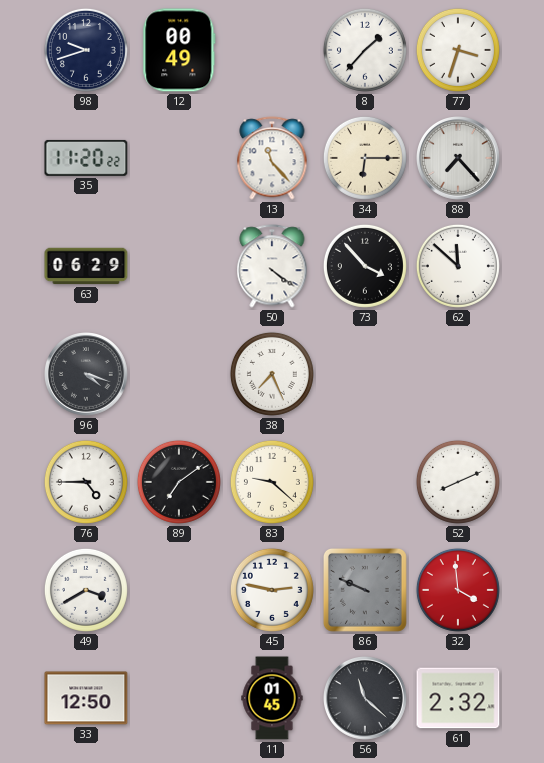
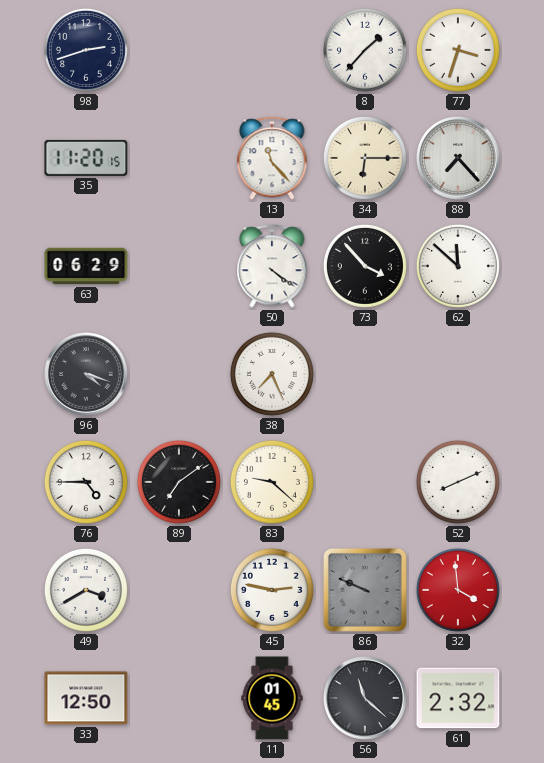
98: 9:42 -> 2:42
12: 00:49 -> none
35: 11:20:22 -> 11:20:15
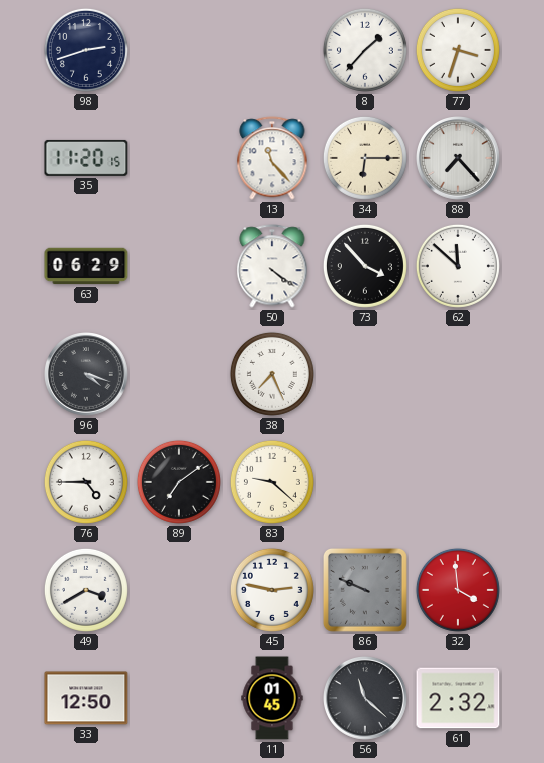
52: 8:11 -> none
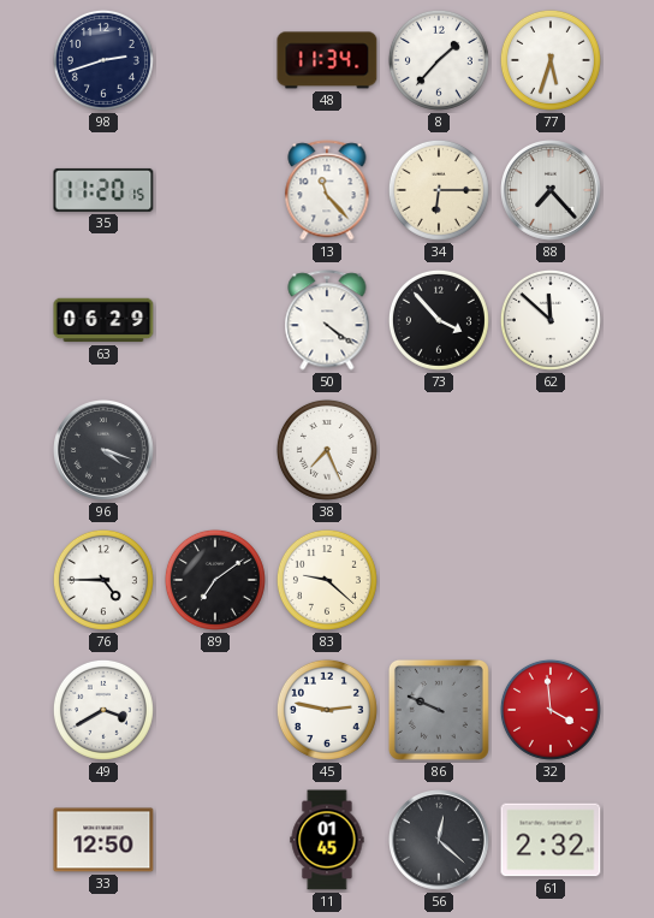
48: none -> 11:34
77: 3:33 -> 5:33
56: 11:22 -> 12:22
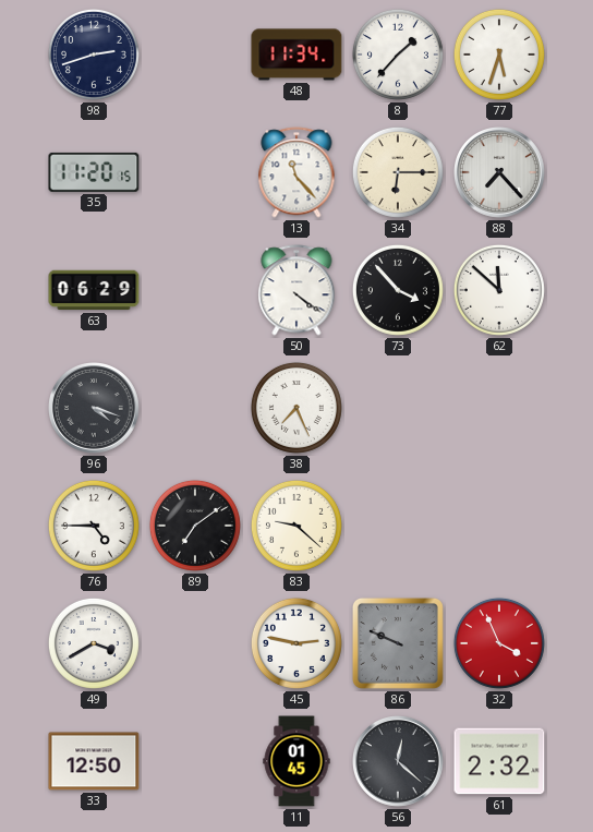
32: 3:59 -> 3:56
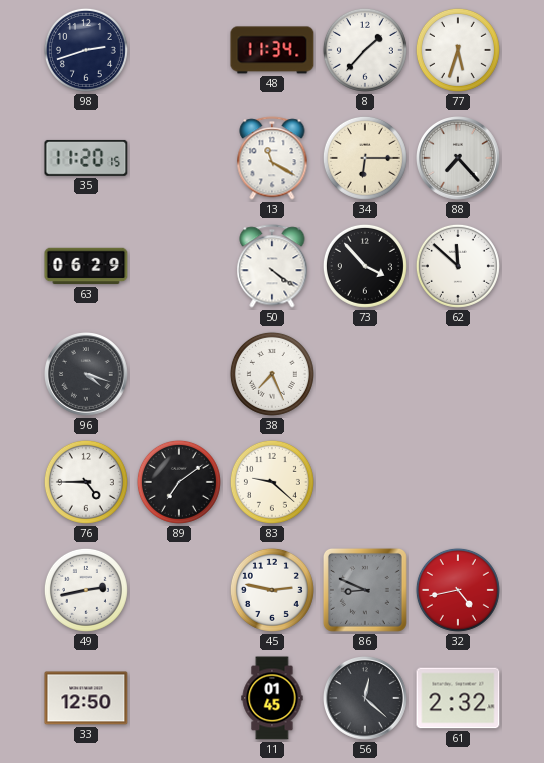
13: 11:23 -> 11:20
49: 3:40 -> 2:43
86: 9:49 -> 8:49
32: 3:56 -> 4:43
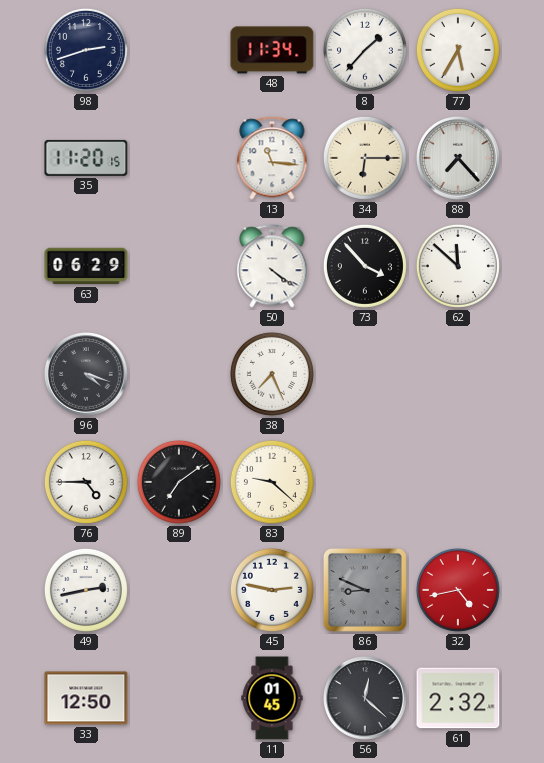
77: 5:33 -> 5:35
13: 11:20 -> 11:16
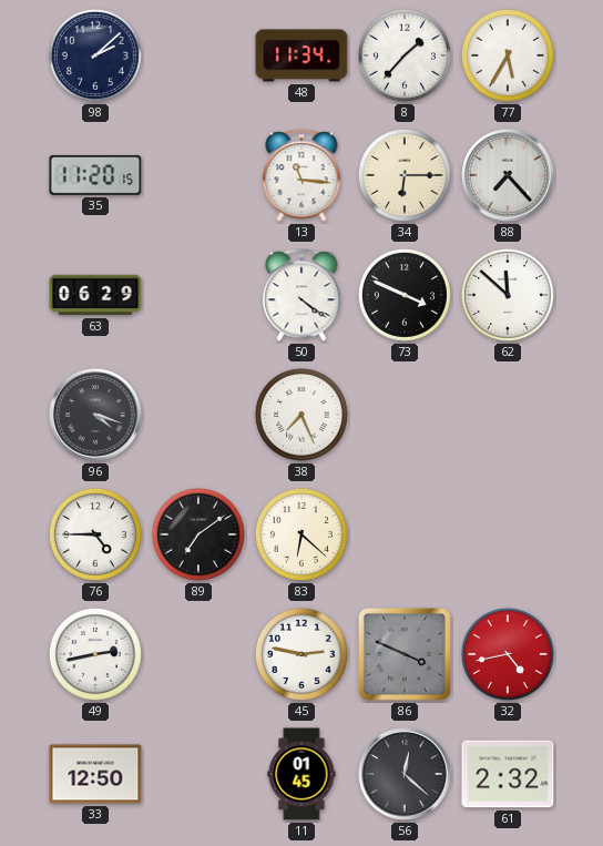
98: 2:42 -> 2:08
73: 3:53 -> 3:49
83: 9:22 -> 6:22
86: 8:49 -> 3:49
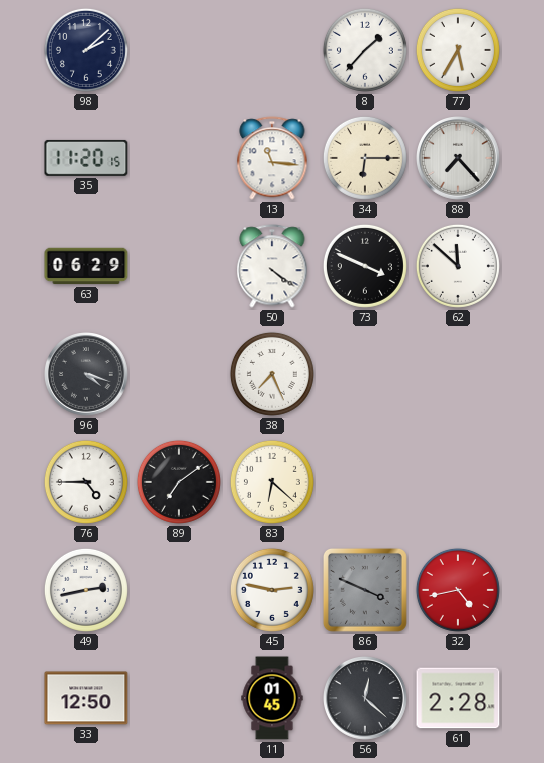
48: 11:34 -> none
61: 2:32 -> 2:28
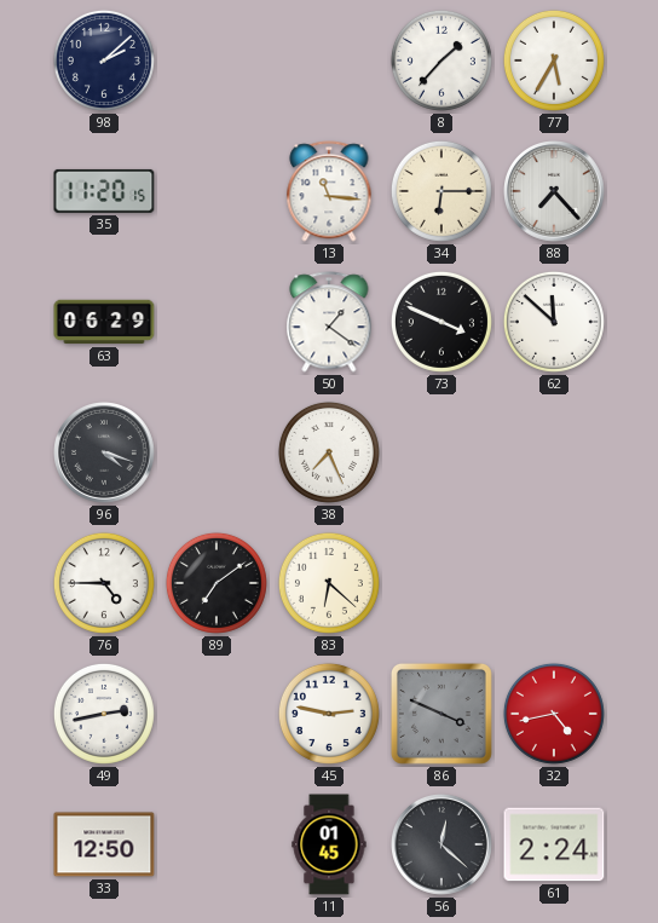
50: 4:21 -> 1:21
61: 2:28 -> 2:24
